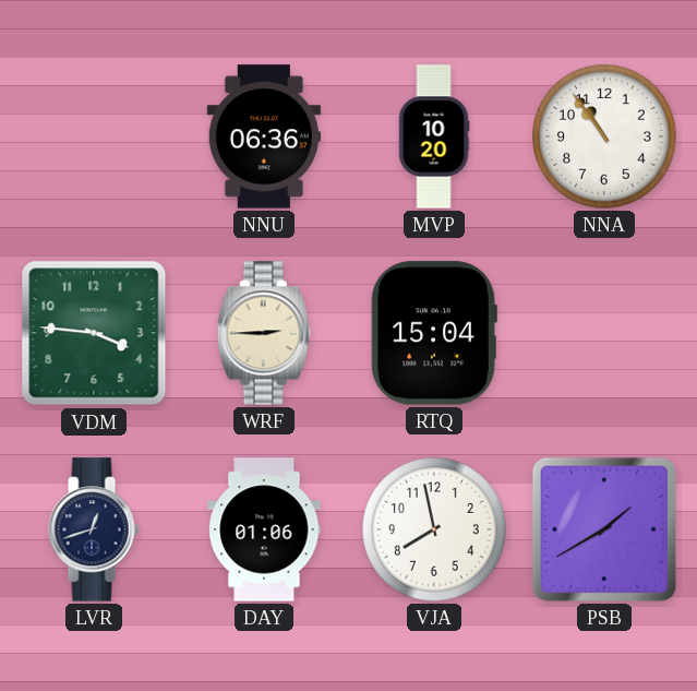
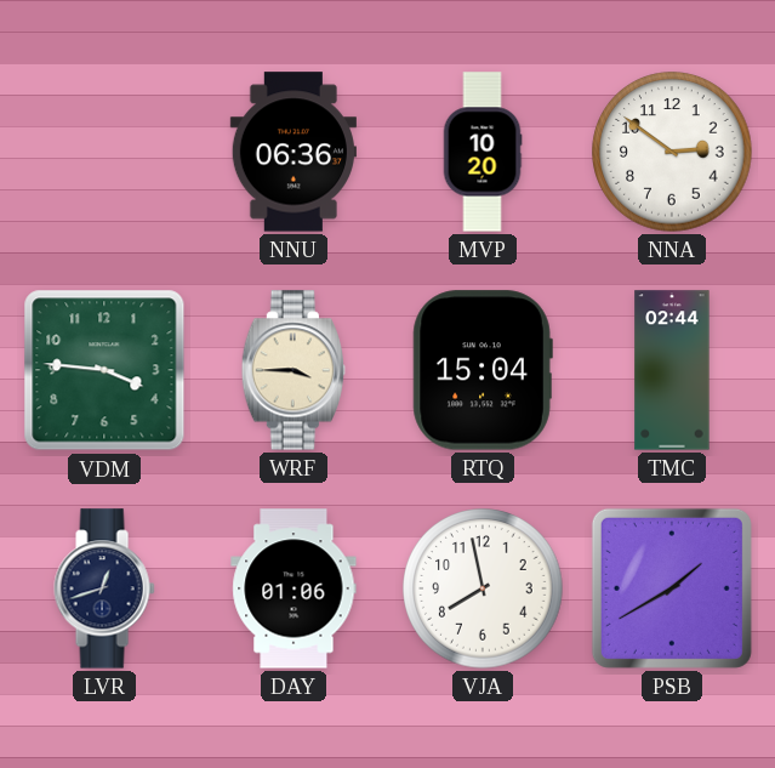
NNA: 10:54 -> 2:51
WRF: 2:45 -> 3:45
TMC: none -> 02:44
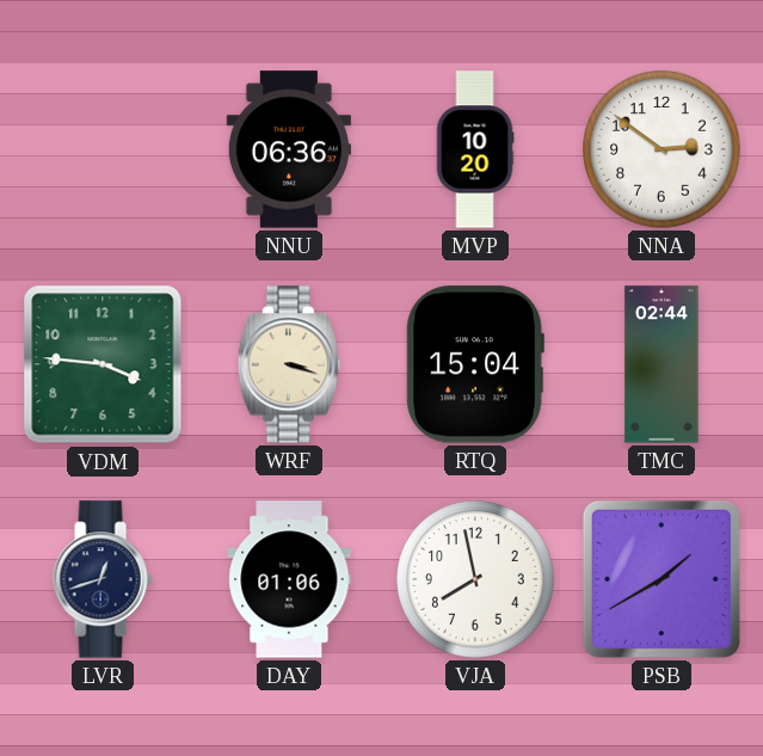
WRF: 3:45 -> 3:18
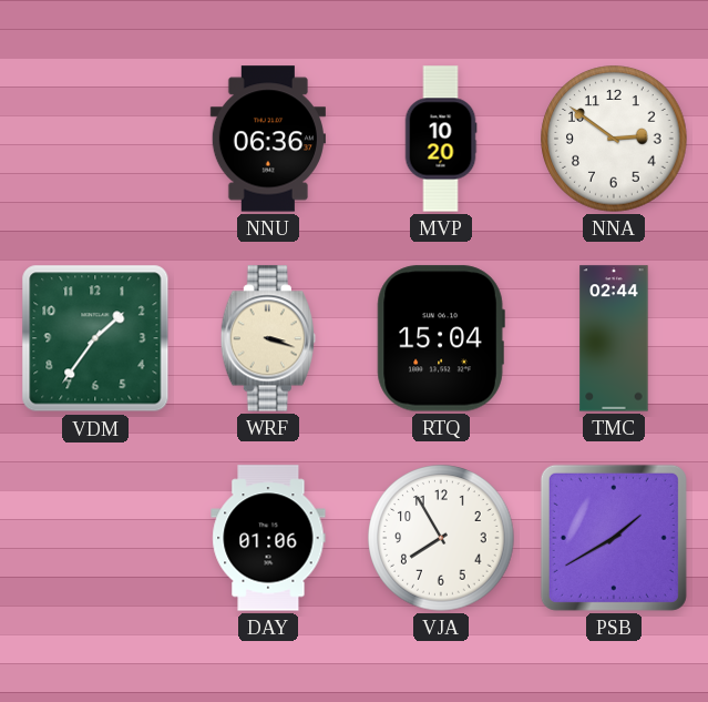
VDM: 3:46 -> 1:36
LVR: 12:42 -> none
VJA: 7:58 -> 7:55
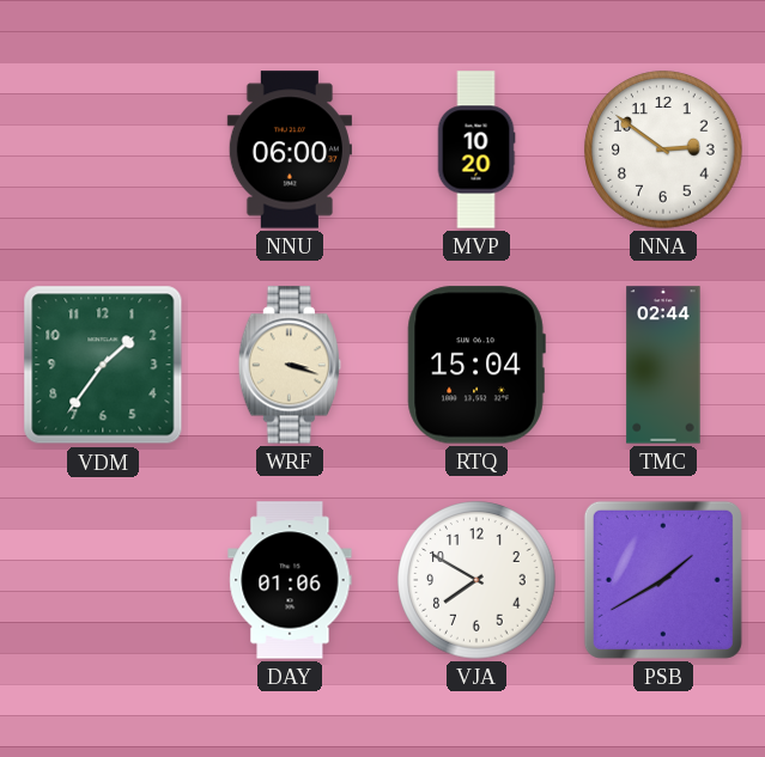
NNU: 06:36 -> 06:00
VJA: 7:55 -> 7:50
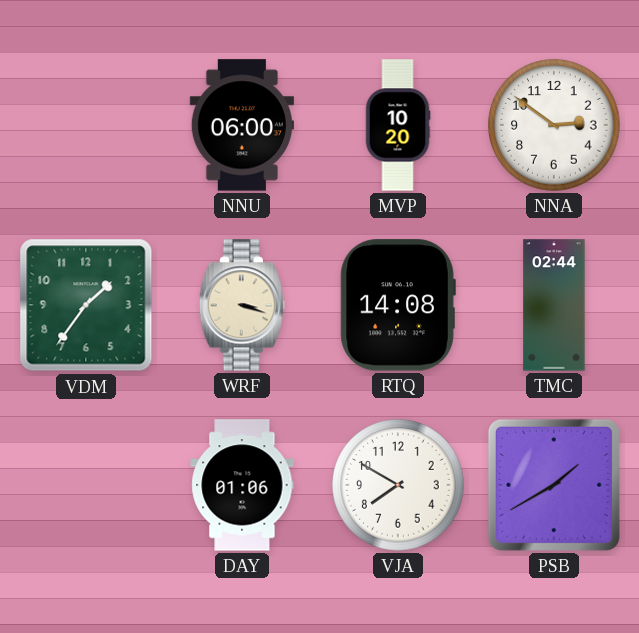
RTQ: 15:04 -> 14:08
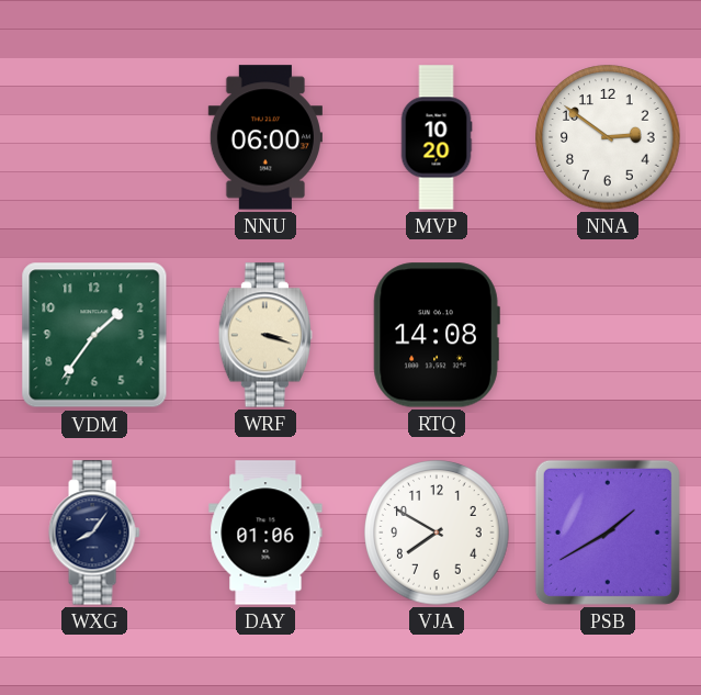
TMC: 02:44 -> none
WXG: none -> 8:06
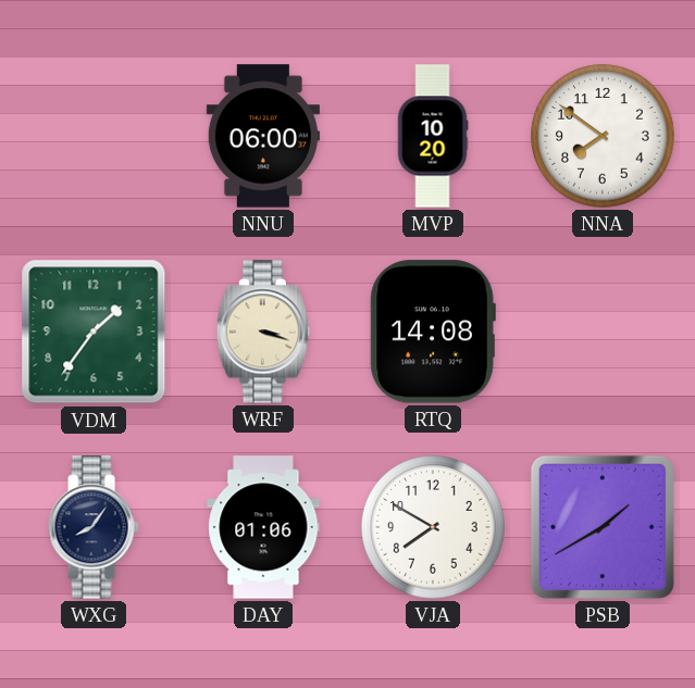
NNA: 2:51 -> 7:51
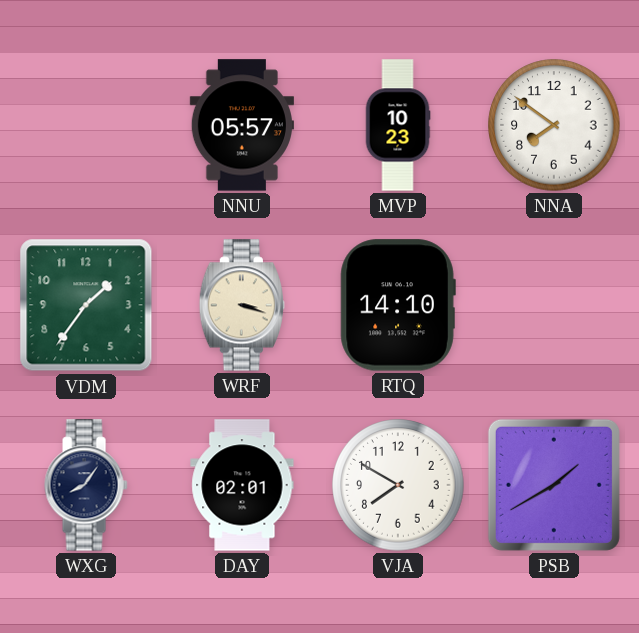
NNU: 06:00 -> 05:57
MVP: 10:20 -> 10:23
RTQ: 14:08 -> 14:10
DAY: 01:06 -> 02:01
